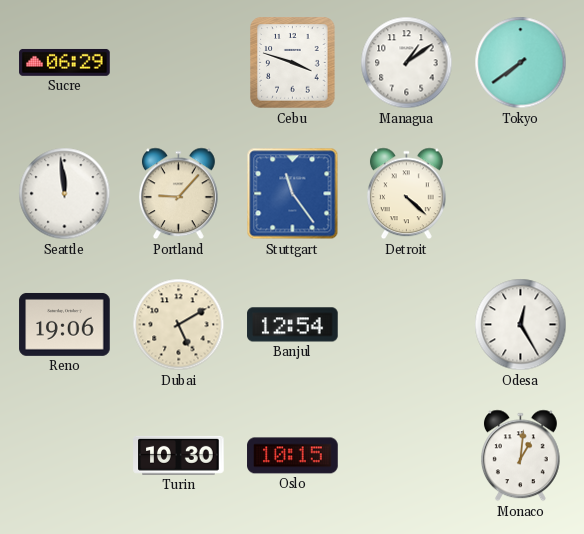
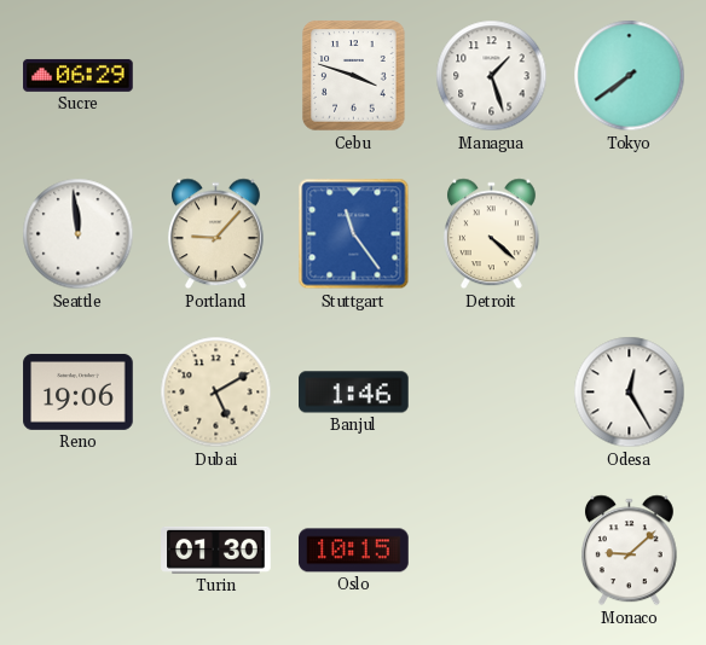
Managua: 1:09 -> 1:27
Banjul: 12:54 -> 1:46
Turin: 10:30 -> 01:30
Monaco: 1:01 -> 9:08
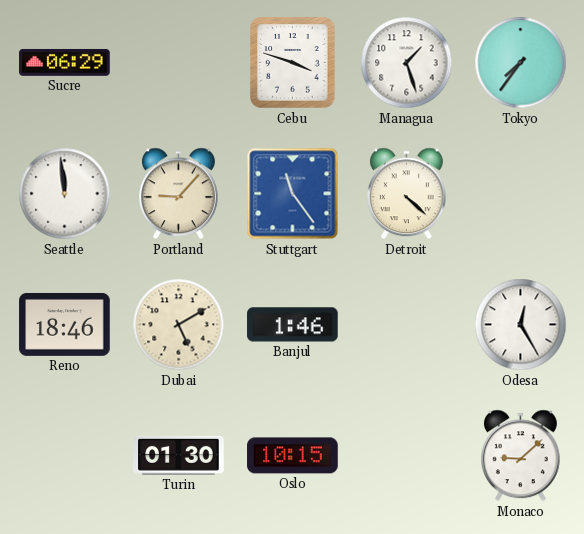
Tokyo: 7:39 -> 7:36
Reno: 19:06 -> 18:46
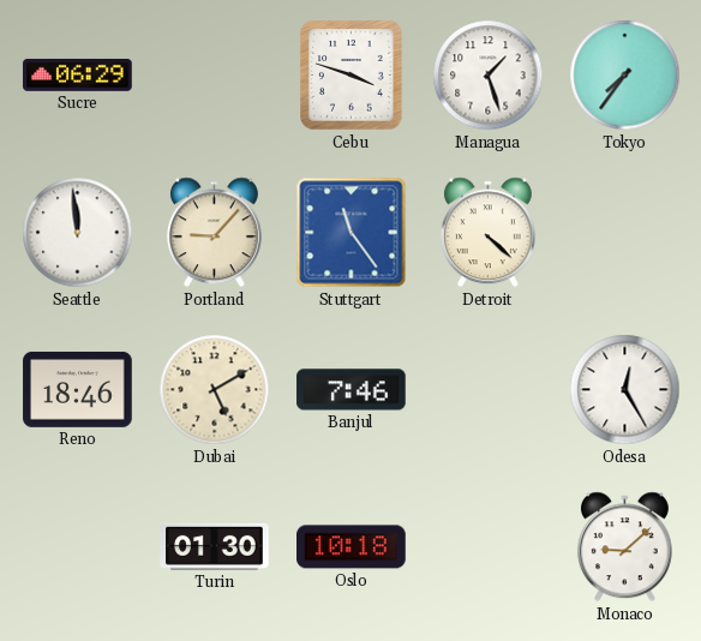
Banjul: 1:46 -> 7:46
Oslo: 10:15 -> 10:18
